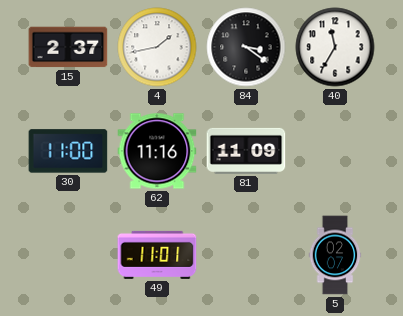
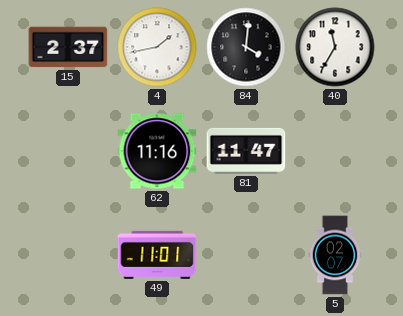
84: 3:21 -> 4:01
30: 11:00 -> none
81: 11:09 -> 11:47
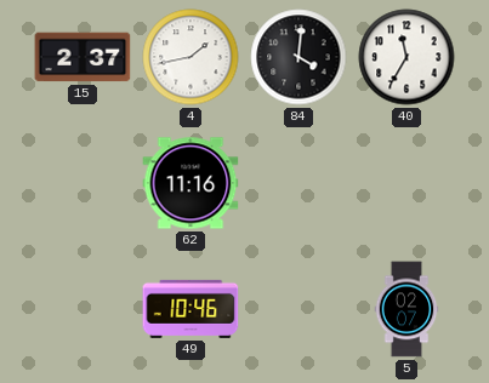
81: 11:47 -> none
49: 11:01 -> 10:46
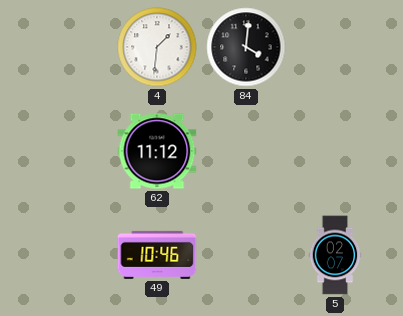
15: 2:37 -> none
4: 1:43 -> 1:31
40: 11:35 -> none
62: 11:16 -> 11:12
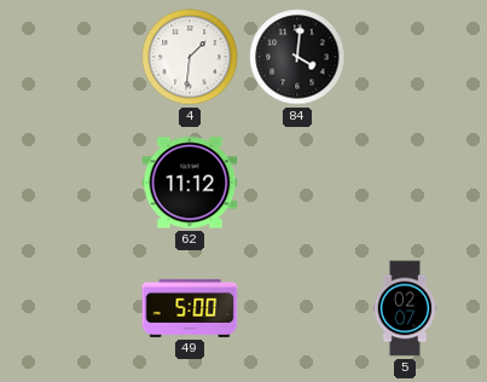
49: 10:46 -> 5:00
